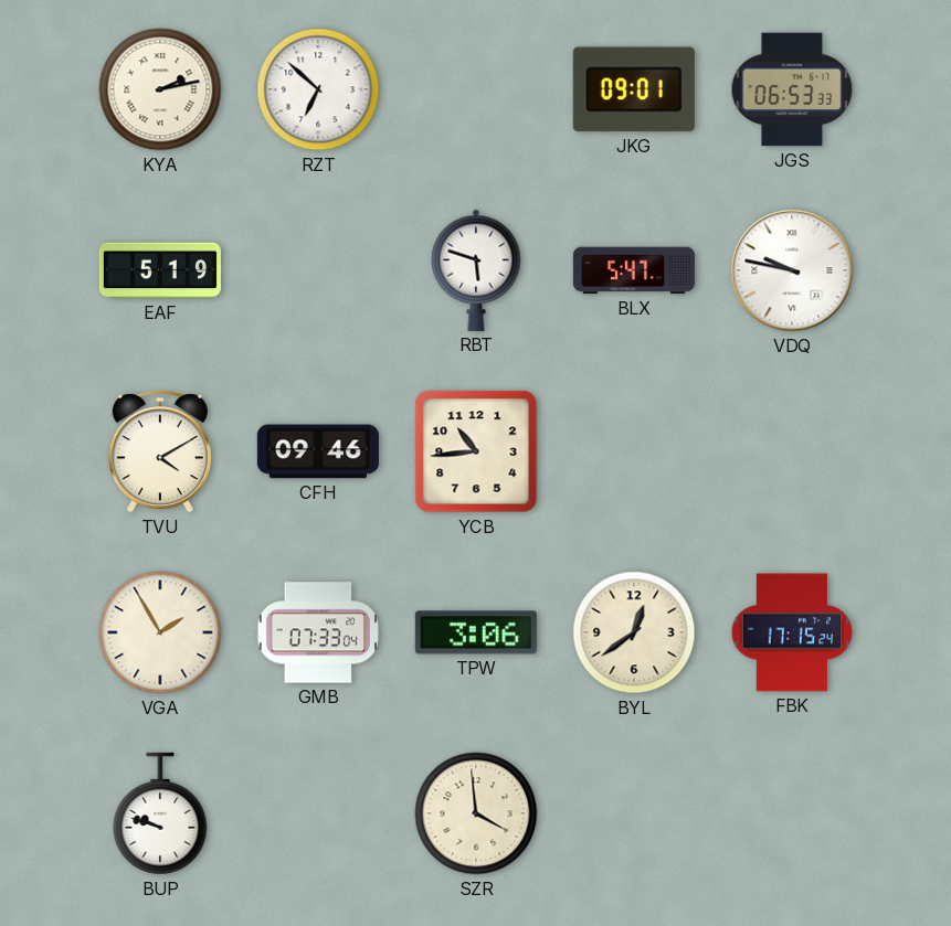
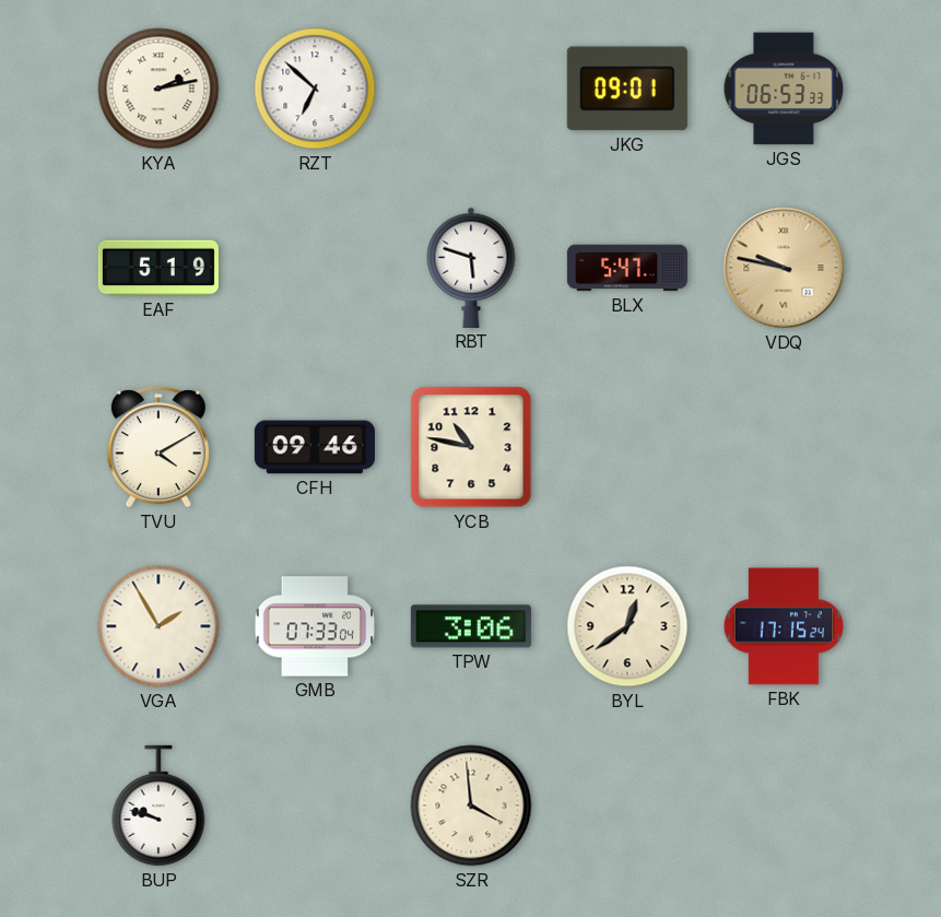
VDQ dial: white -> champagne
YCB: 10:44 -> 10:47
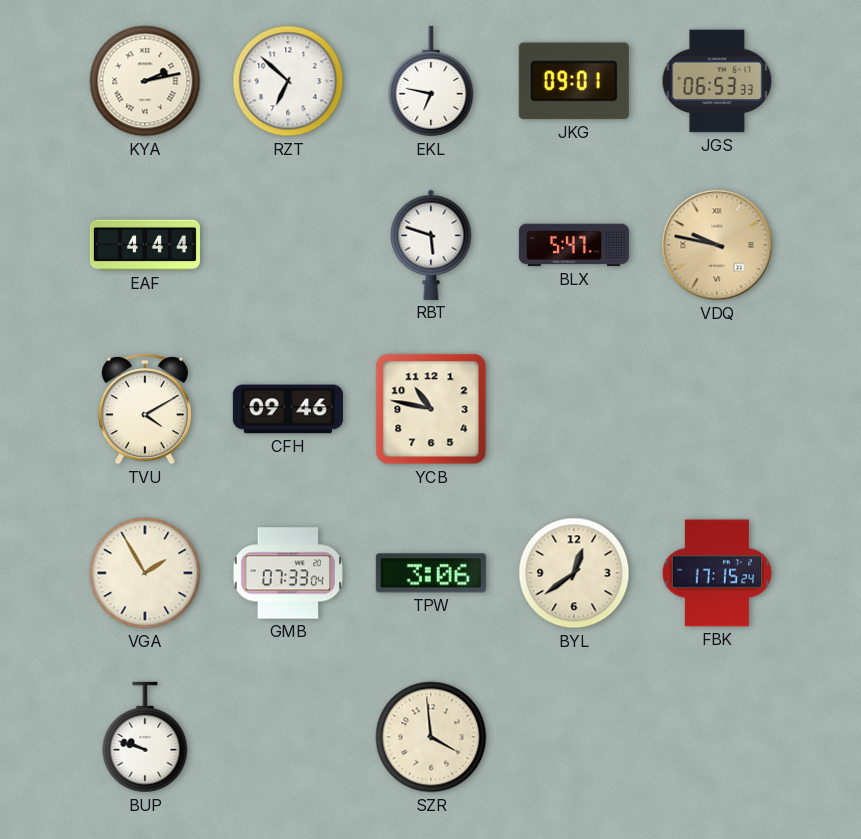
EKL: none -> 6:47
EAF: 5:19 -> 4:44
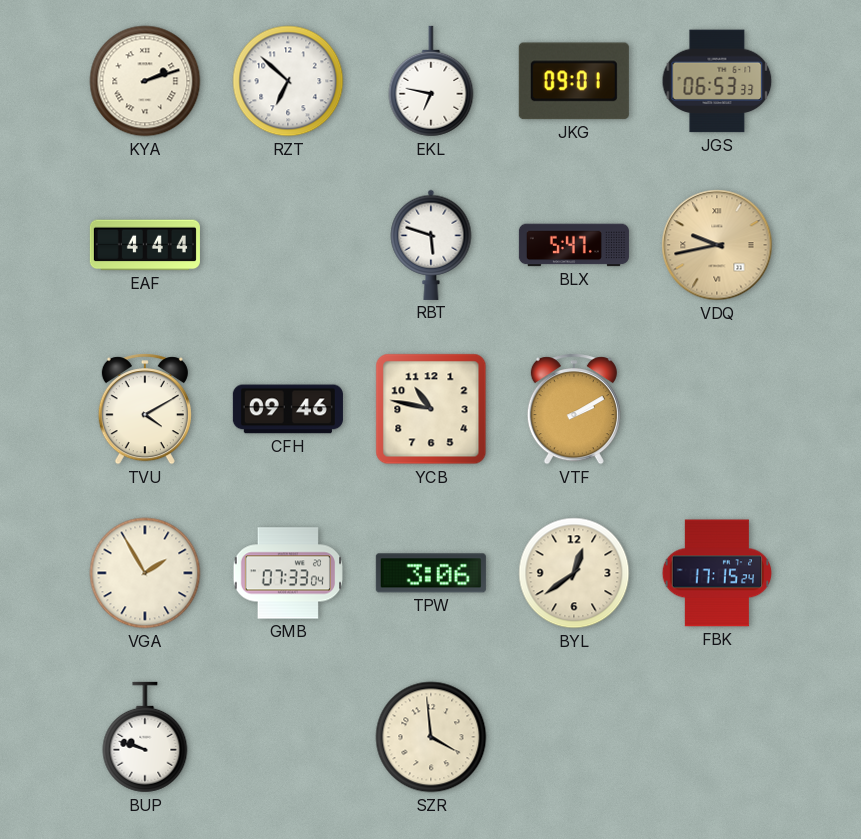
KYA: 2:13 -> 2:12
VDQ: 9:47 -> 9:43
VTF: none -> 2:10
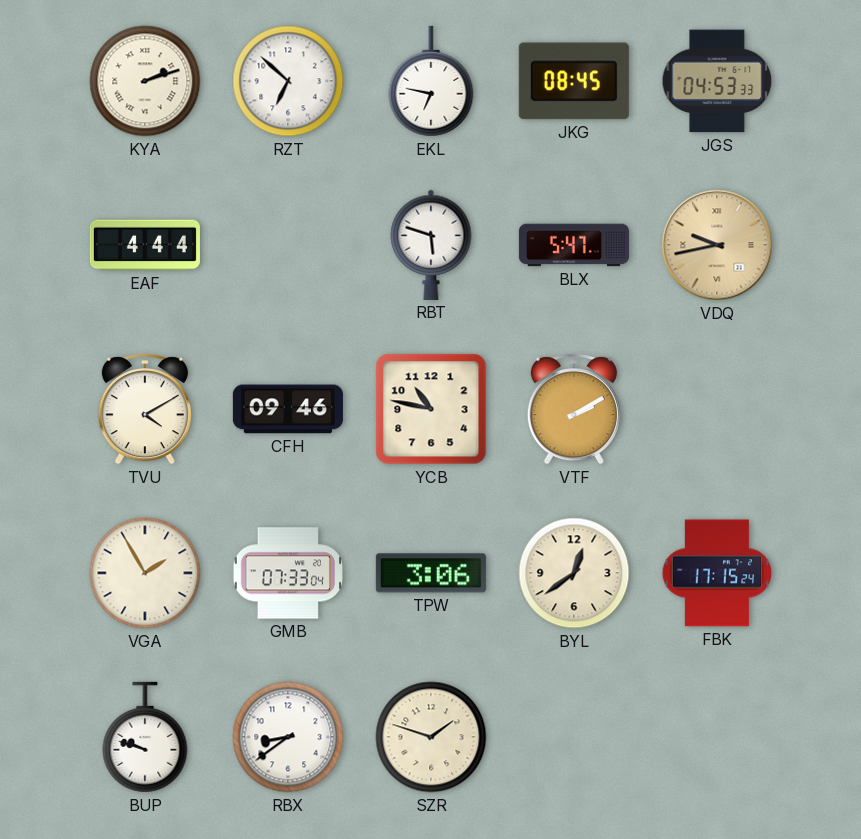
JKG: 09:01 -> 08:45
JGS: 06:53 -> 04:53
RBX: none -> 8:39
SZR: 3:59 -> 1:48
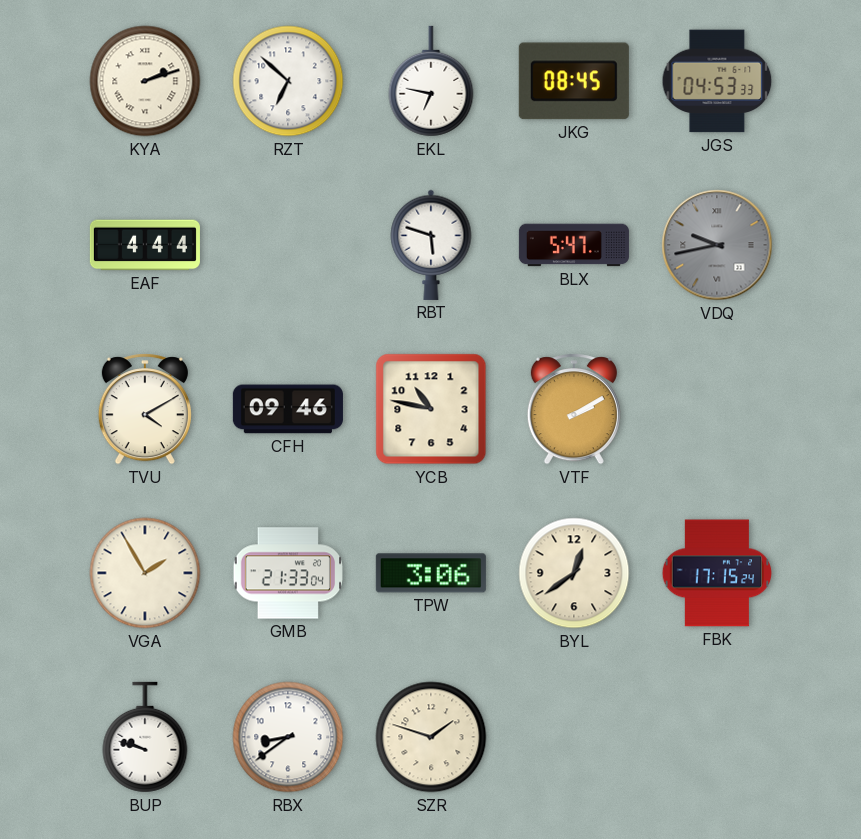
VDQ dial: champagne -> grey
GMB: 07:33 -> 21:33
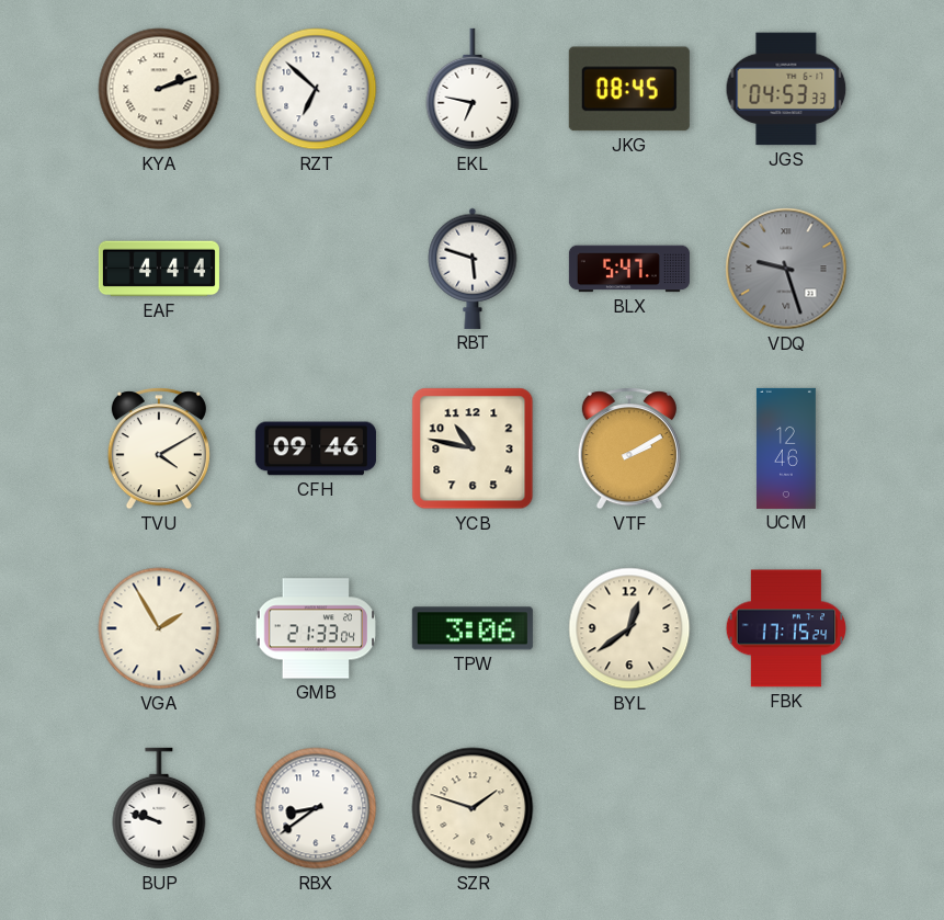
VDQ: 9:43 -> 9:27
UCM: none -> 12:46
